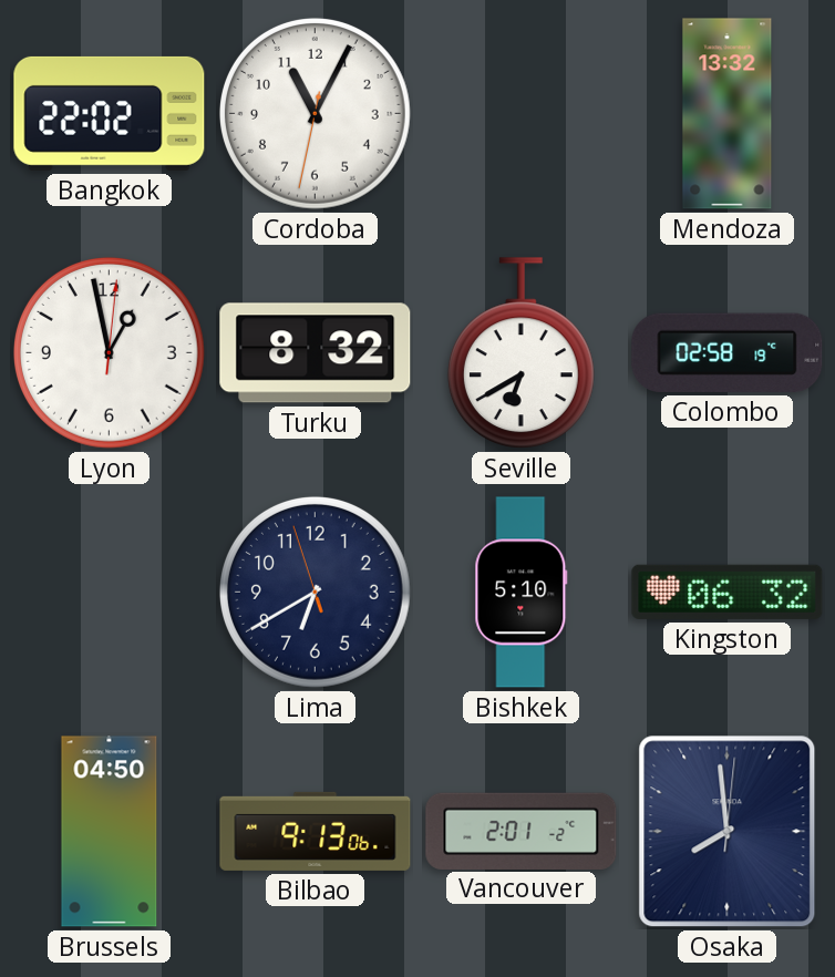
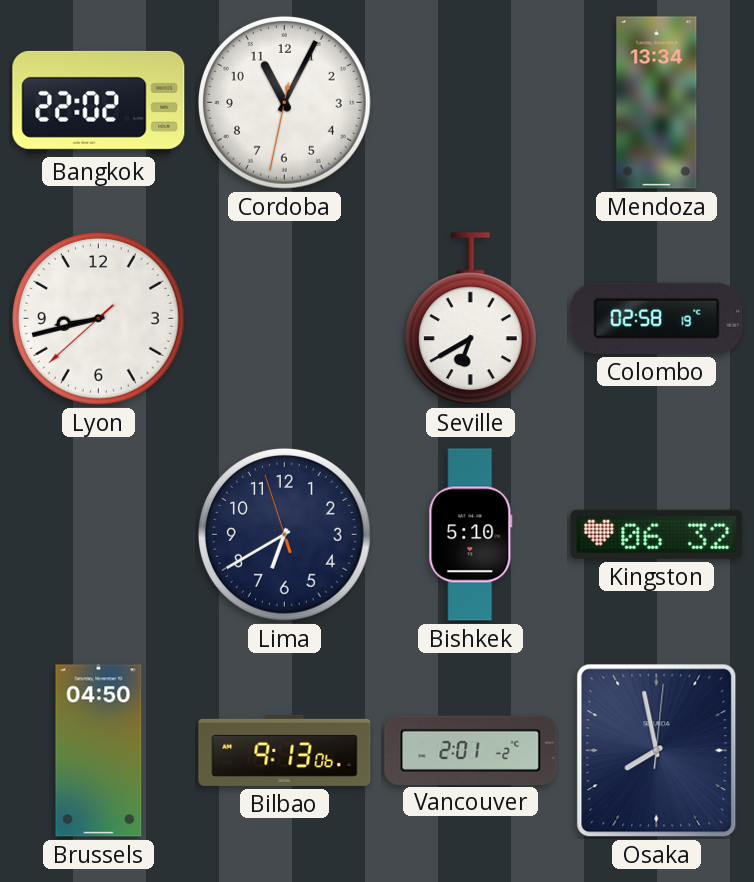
Mendoza: 13:32 -> 13:34
Lyon: 12:58 -> 8:42
Turku: 8:32 -> none
Osaka: 7:59 -> 7:58
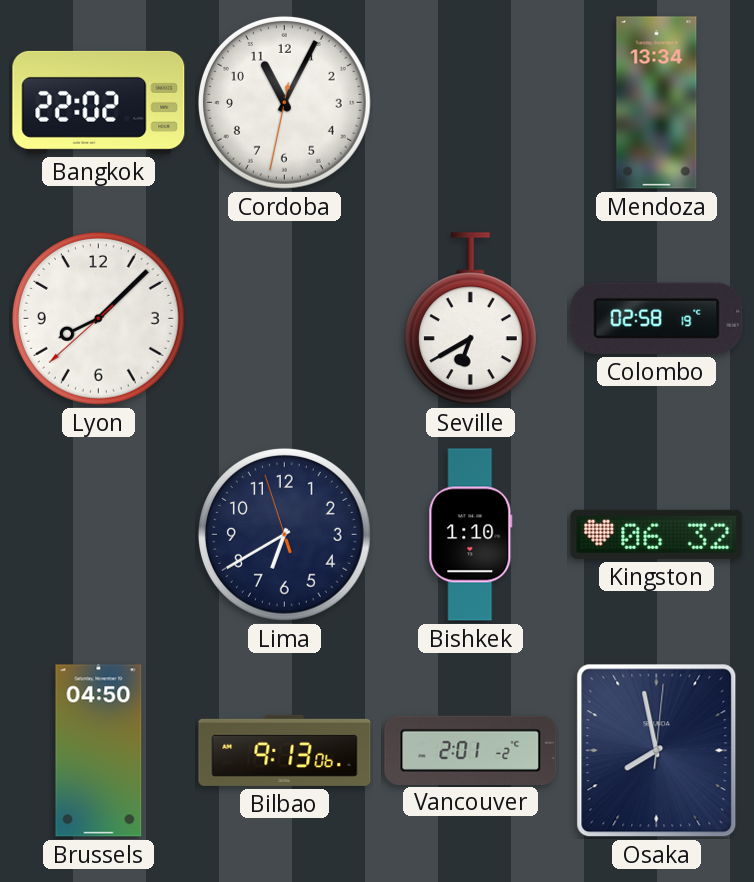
Lyon: 8:42 -> 8:07
Bishkek: 5:10 -> 1:10
